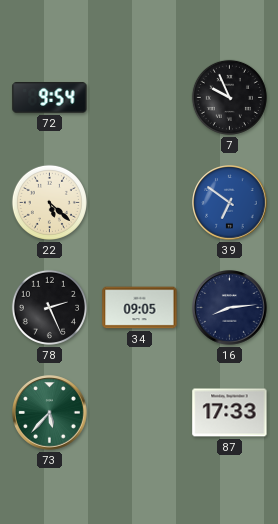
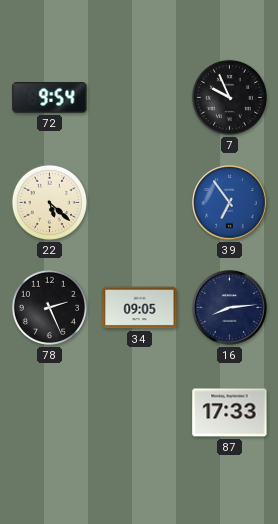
39: 6:51 -> 6:54
73: 5:37 -> none
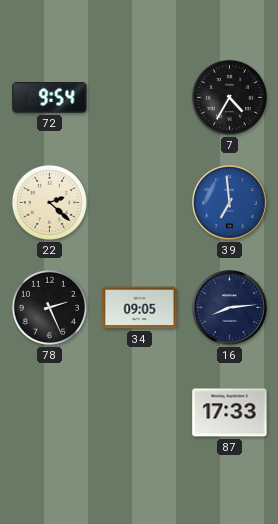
7: 9:56 -> 4:35
22: 5:22 -> 2:22
39: 6:54 -> 6:59
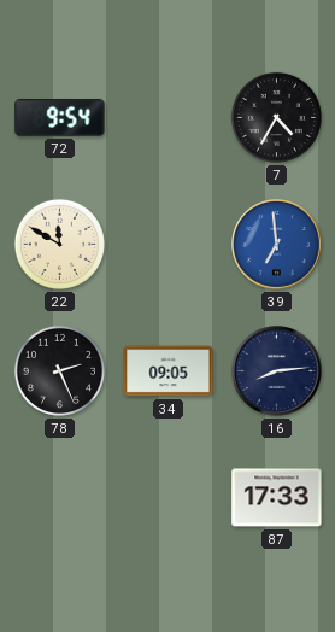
22: 2:22 -> 11:50
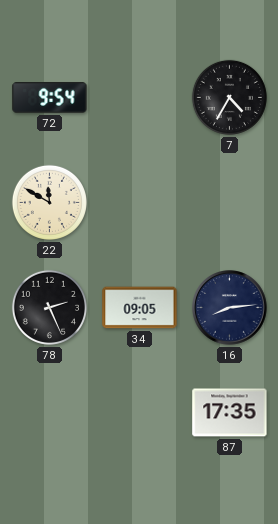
39: 6:59 -> none
87: 17:33 -> 17:35
